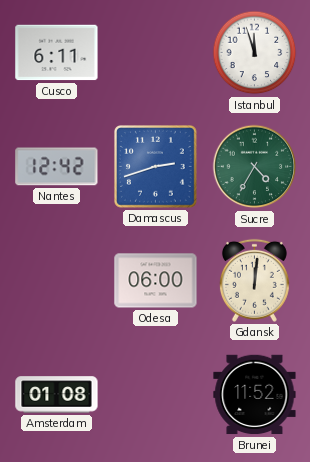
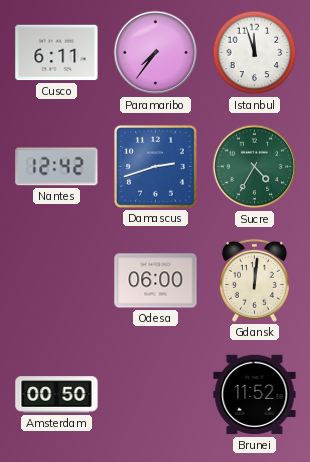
Paramaribo: none -> 7:36
Amsterdam: 01:08 -> 00:50
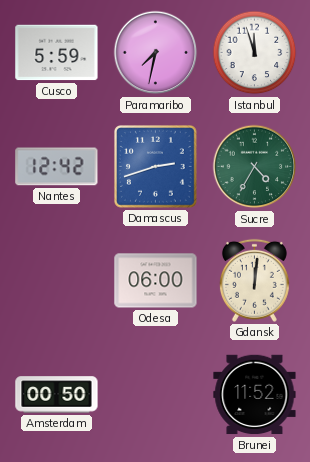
Cusco: 6:11 -> 5:59
Paramaribo: 7:36 -> 7:32
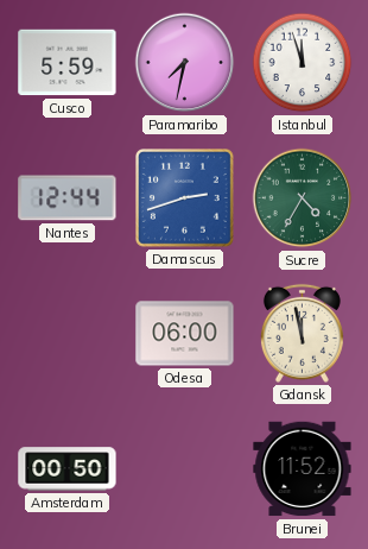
Nantes: 12:42 -> 12:44
Gdansk: 12:01 -> 11:58
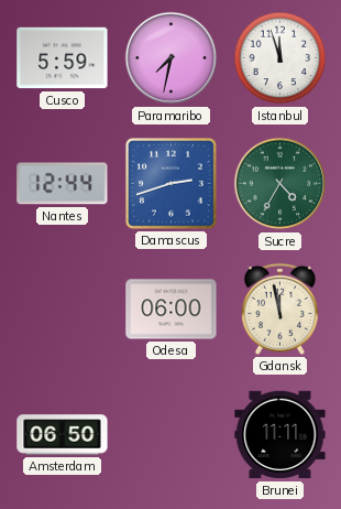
Amsterdam: 00:50 -> 06:50
Brunei: 11:52 -> 11:11
